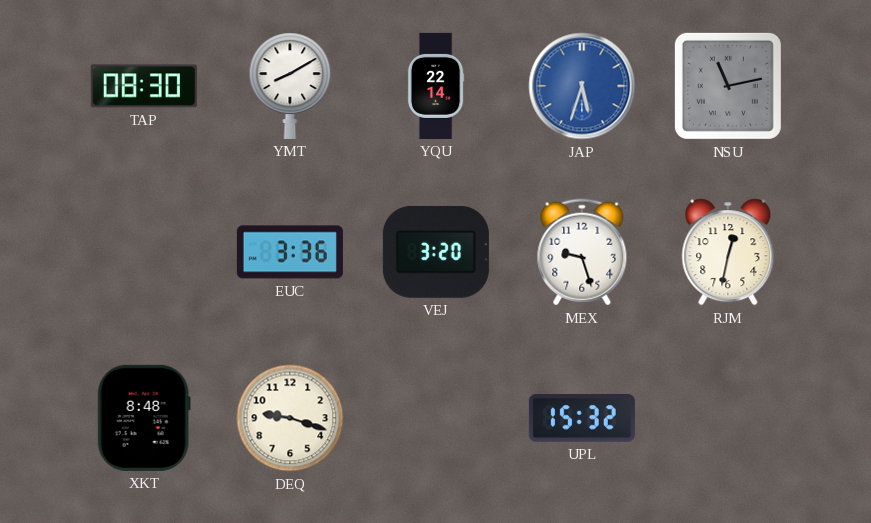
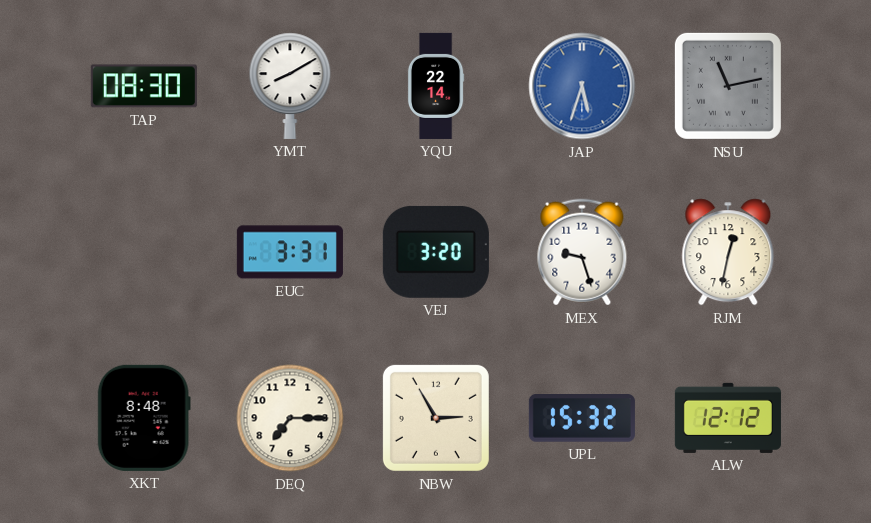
EUC: 3:36 -> 3:31
DEQ: 9:18 -> 7:15
NBW: none -> 2:55
ALW: none -> 12:12
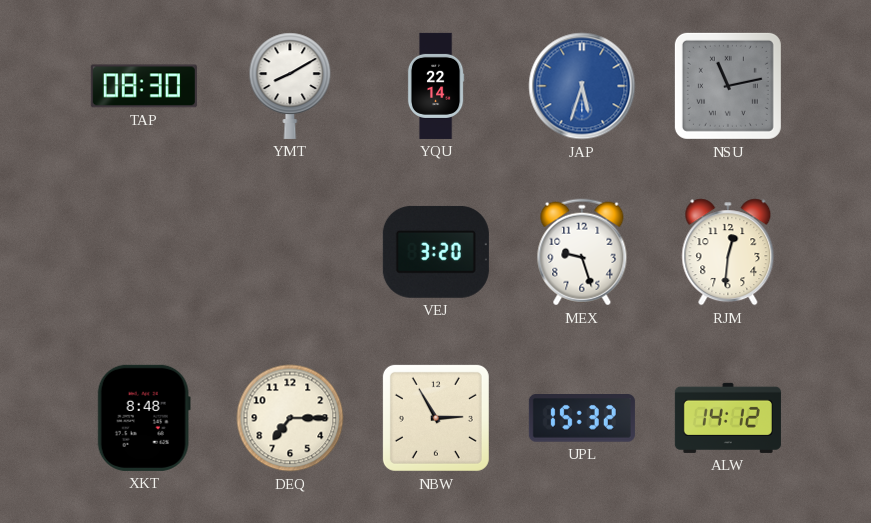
EUC: 3:31 -> none
RJM: 12:32 -> 12:31
ALW: 12:12 -> 14:12
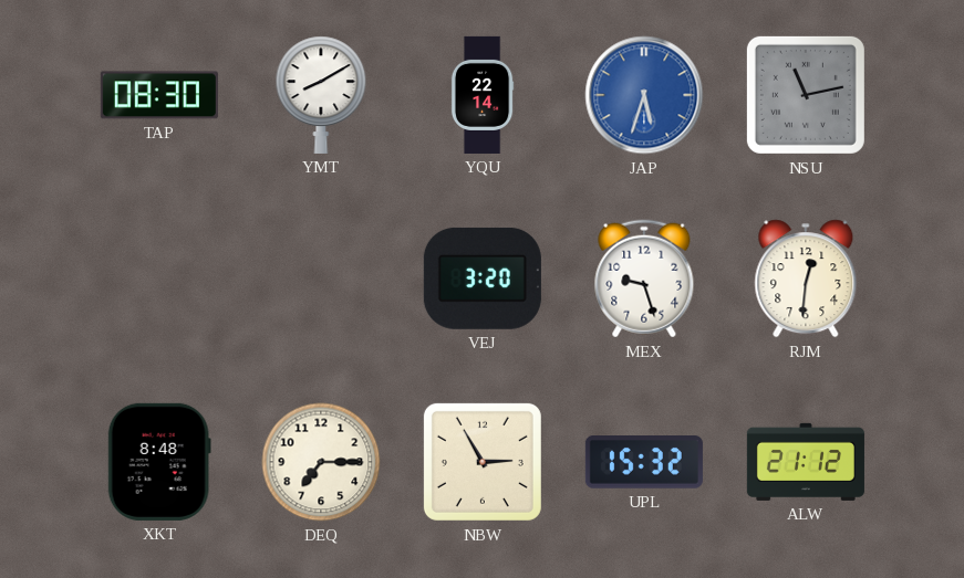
ALW: 14:12 -> 21:12
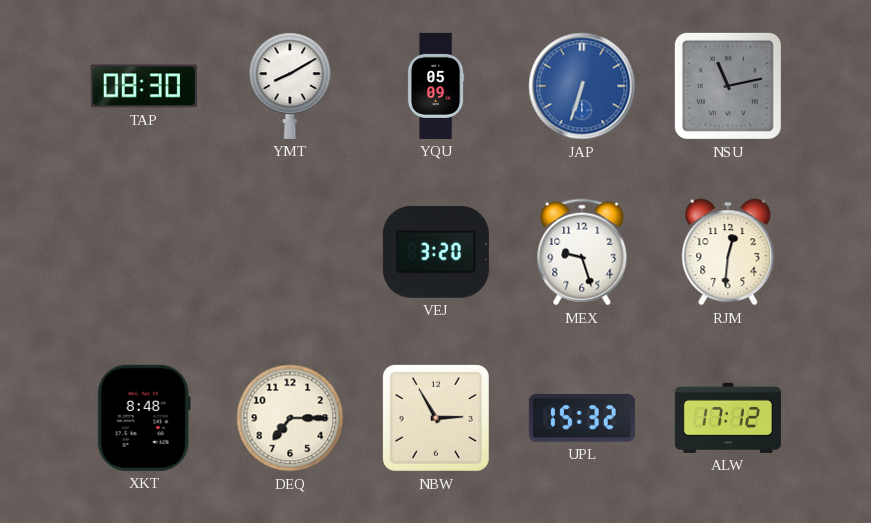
YQU: 22:14 -> 05:09
JAP: 5:33 -> 6:33
ALW: 21:12 -> 17:12
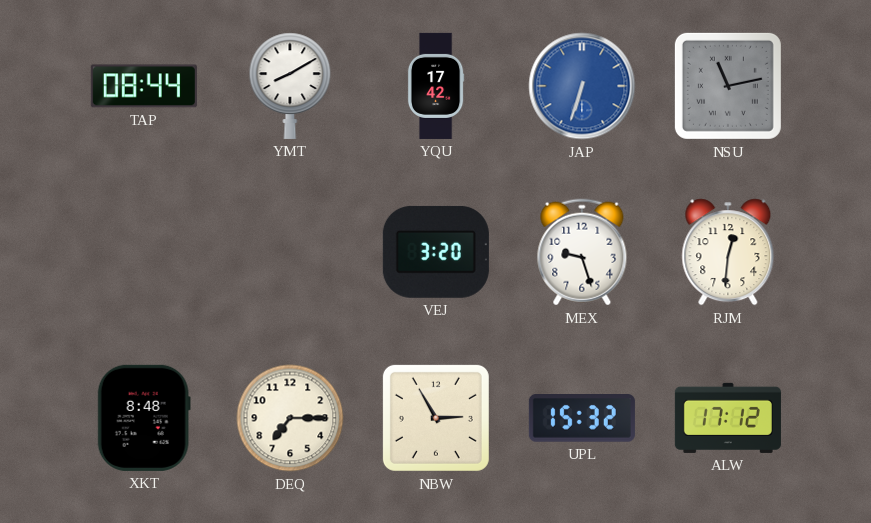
TAP: 08:30 -> 08:44
YQU: 05:09 -> 17:42
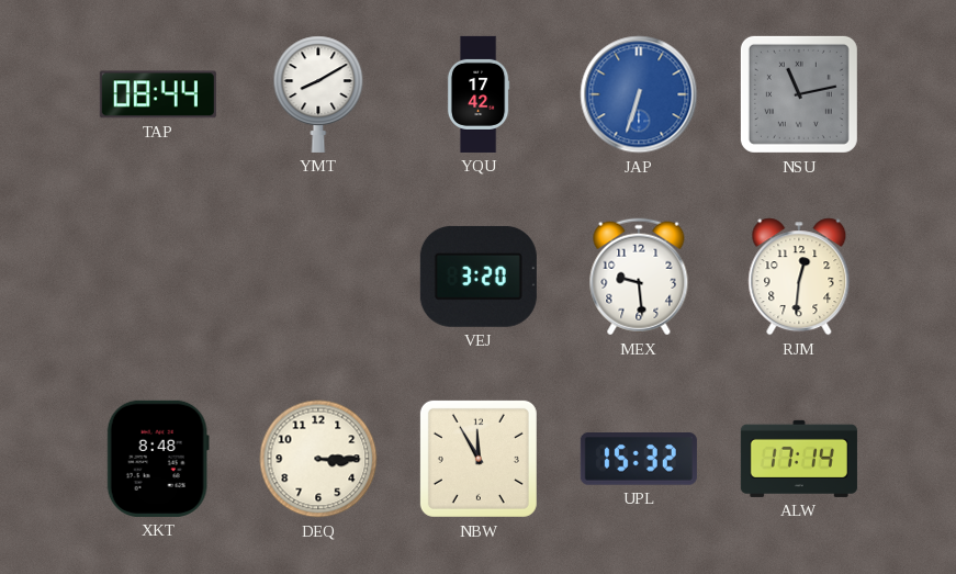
MEX: 9:27 -> 9:29
DEQ: 7:15 -> 3:15
NBW: 2:55 -> 11:55
ALW: 17:12 -> 17:14
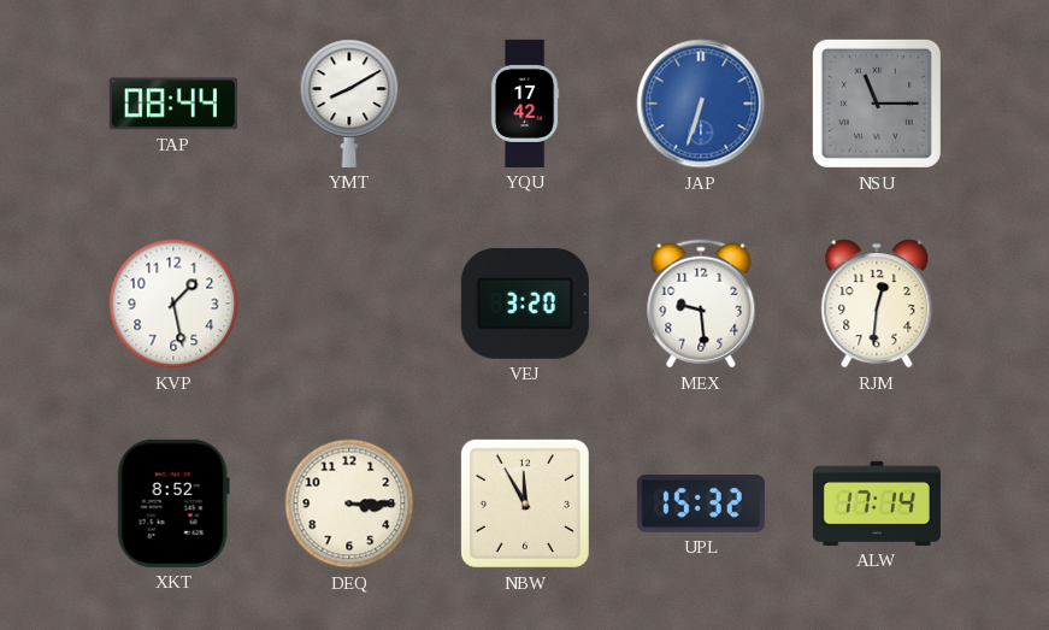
NSU: 11:13 -> 11:15
KVP: none -> 1:28
XKT: 8:48 -> 8:52
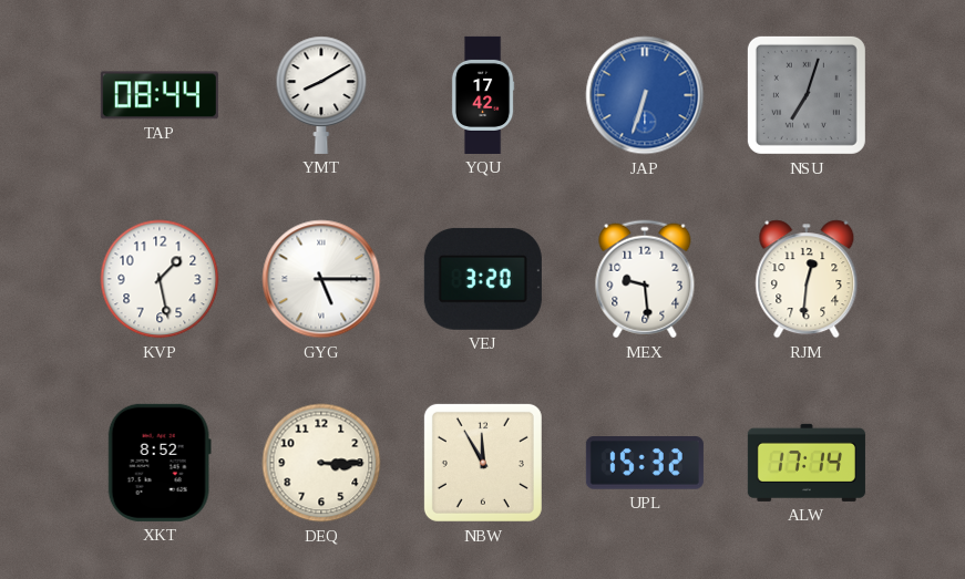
NSU: 11:15 -> 7:03
GYG: none -> 5:15
